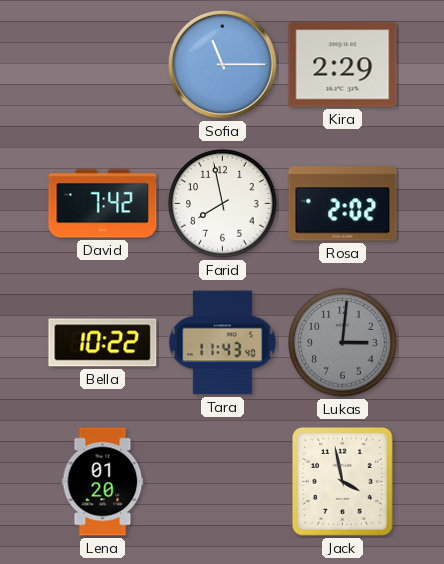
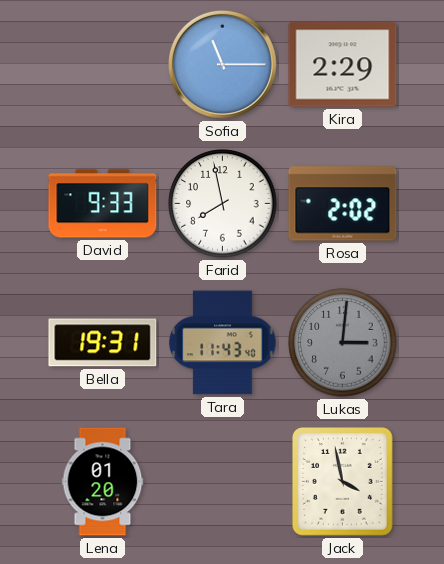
David: 7:42 -> 9:33
Bella: 10:22 -> 19:31
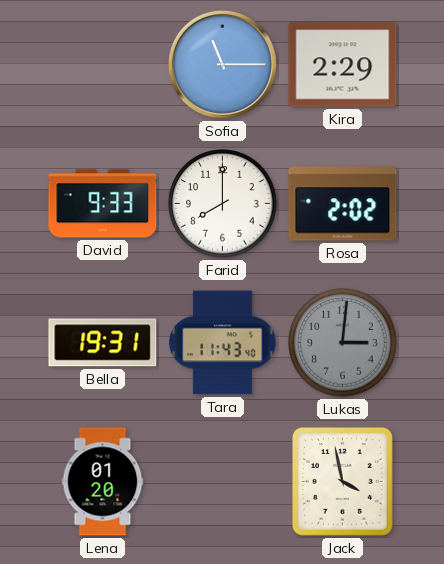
Farid: 7:58 -> 8:00
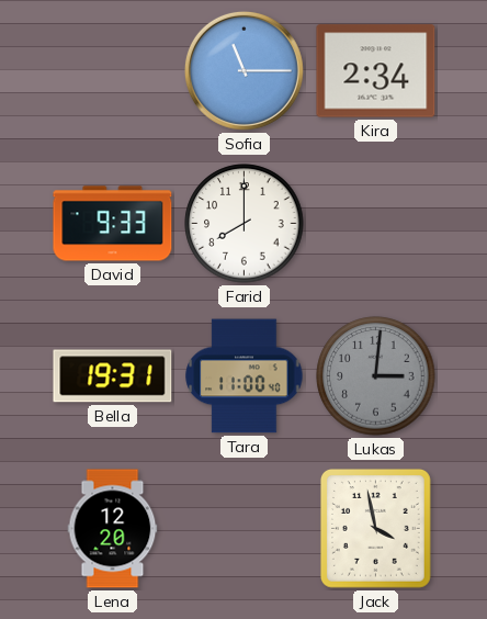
Kira: 2:29 -> 2:34
Rosa: 2:02 -> none
Tara: 11:43 -> 11:00
Lena: 01:20 -> 12:20
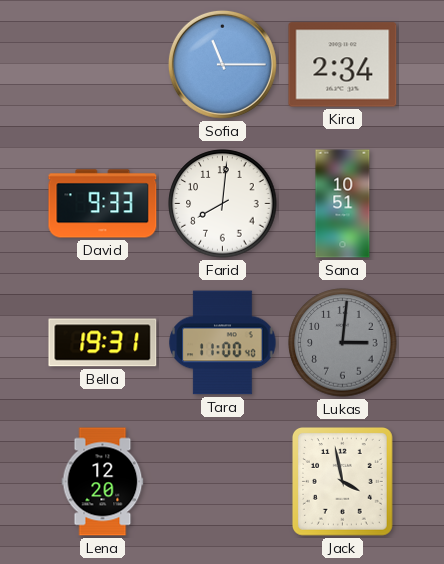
Farid: 8:00 -> 8:01
Sana: none -> 10:51
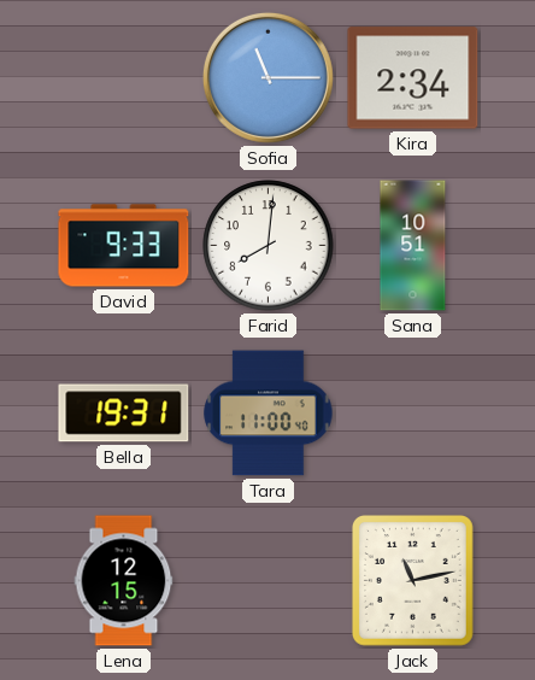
Lukas: 3:01 -> none
Lena: 12:20 -> 12:15
Jack: 3:58 -> 11:13
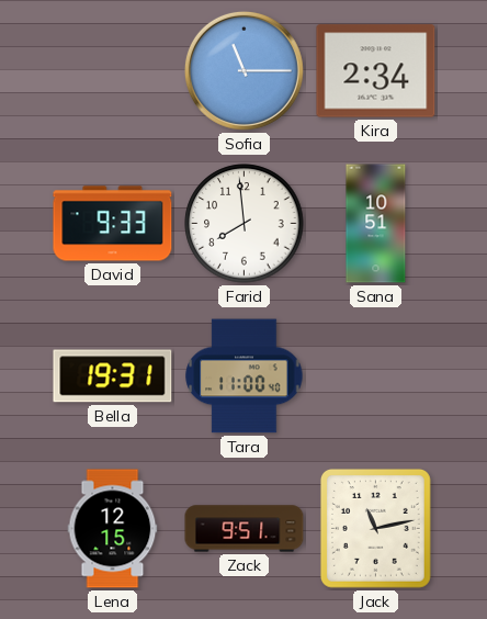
Farid: 8:01 -> 7:59
Zack: none -> 9:51
